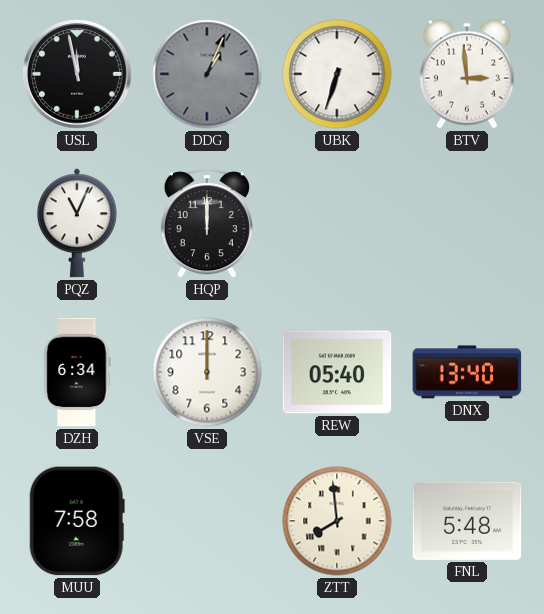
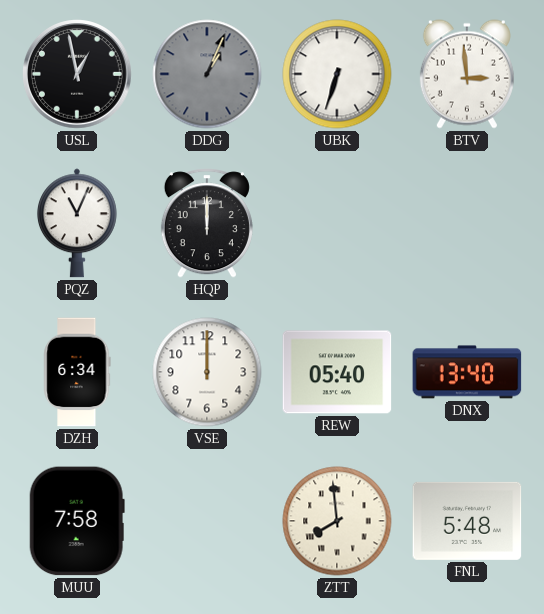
USL: 11:58 -> 12:58
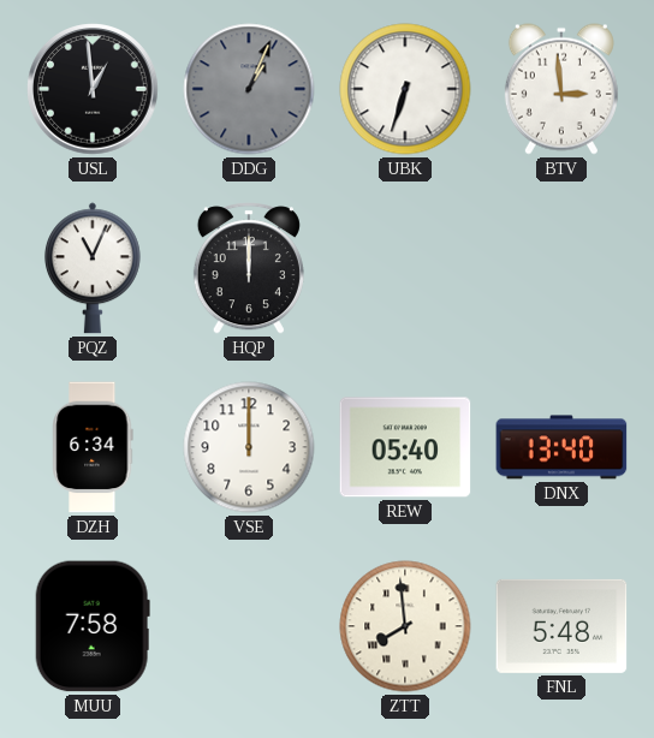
USL: 12:58 -> 12:59
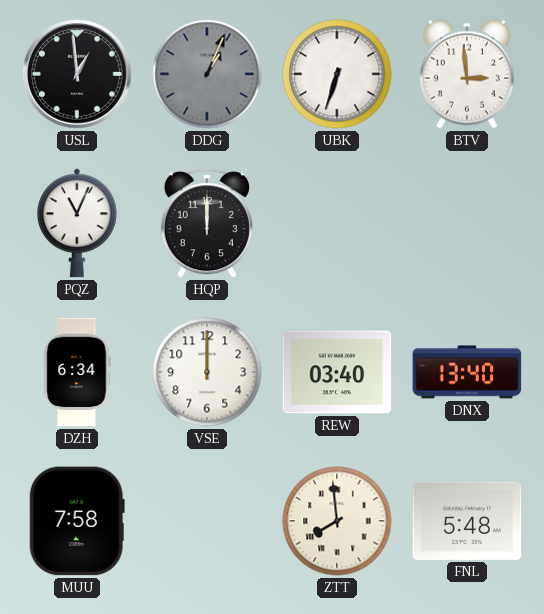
REW: 05:40 -> 03:40
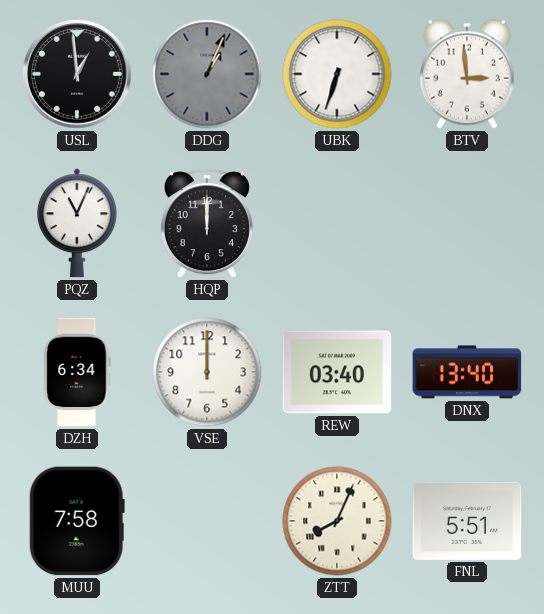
ZTT: 7:59 -> 8:04
FNL: 5:48 -> 5:51
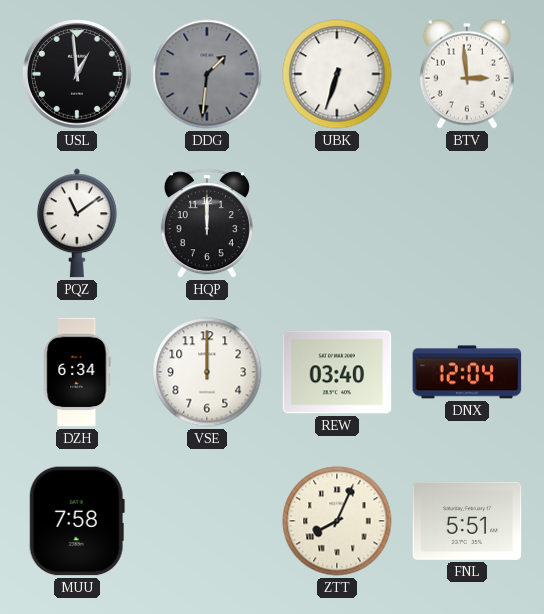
DDG: 1:04 -> 1:31
PQZ: 11:04 -> 11:09
DNX: 13:40 -> 12:04
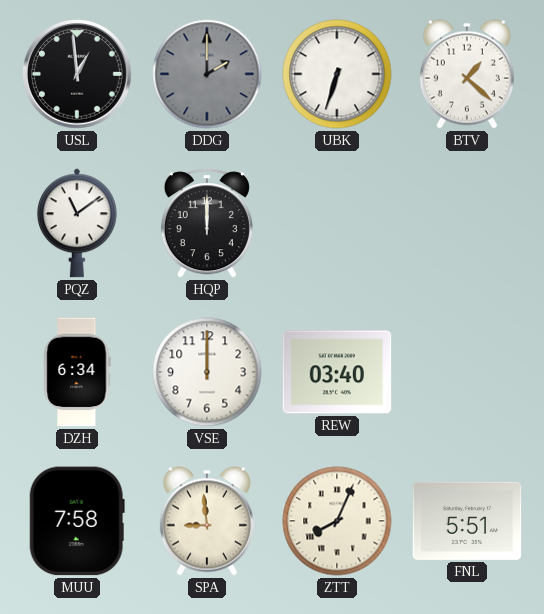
DDG: 1:31 -> 2:00
BTV: 2:59 -> 1:22
DNX: 12:04 -> none
SPA: none -> 8:59
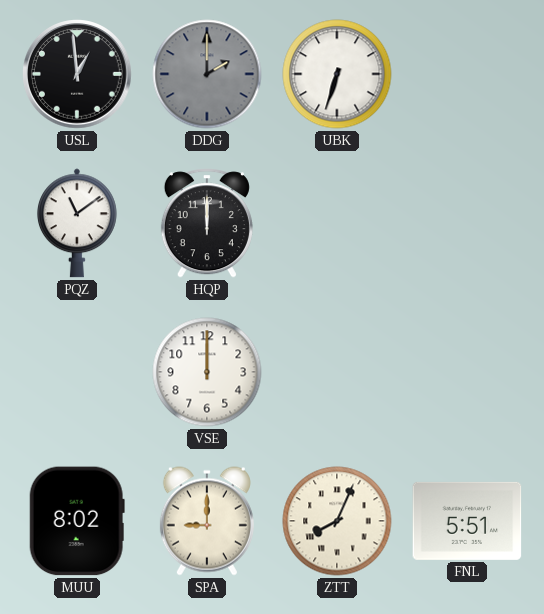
BTV: 1:22 -> none
DZH: 6:34 -> none
REW: 03:40 -> none
MUU: 7:58 -> 8:02
SPA: 8:59 -> 9:00
